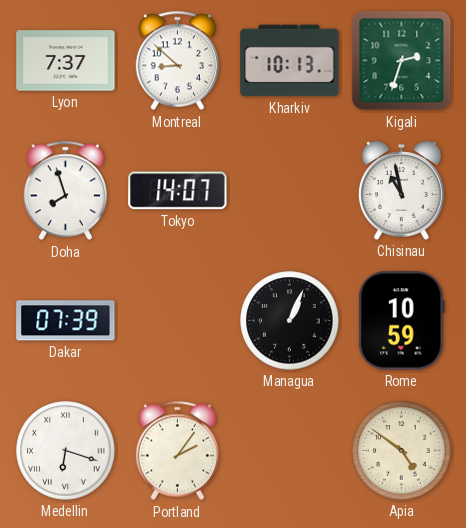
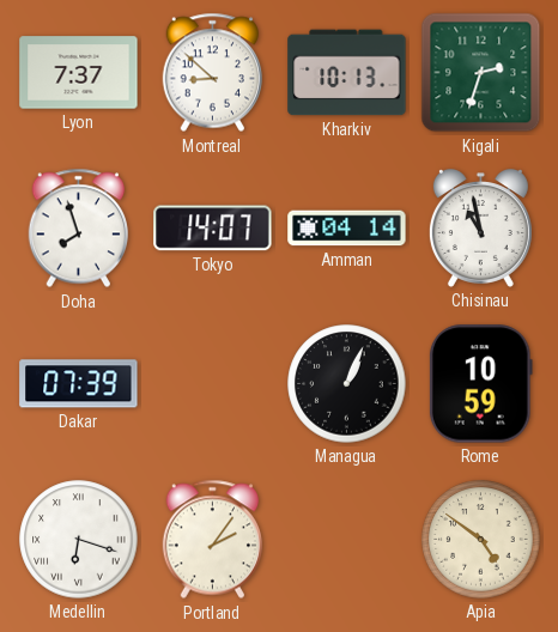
Amman: none -> 04:14
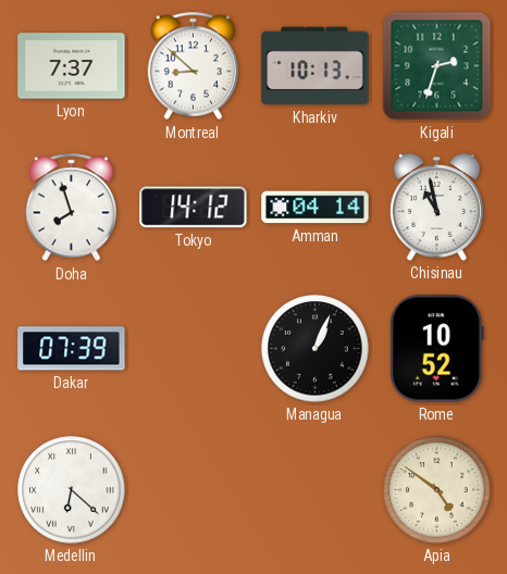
Tokyo: 14:07 -> 14:12
Rome: 10:59 -> 10:52
Medellin: 6:18 -> 6:22
Portland: 2:06 -> none
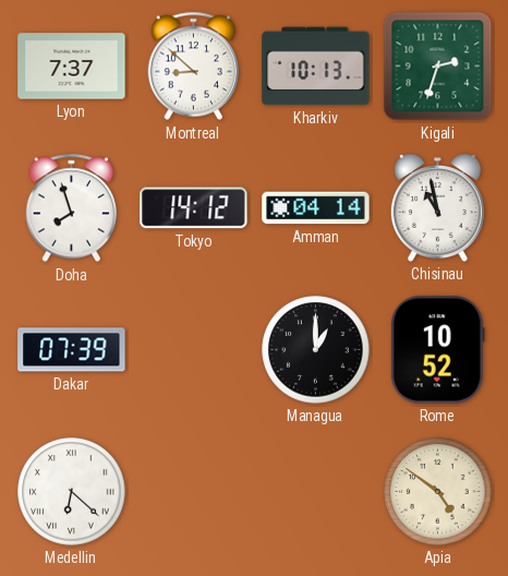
Managua: 1:04 -> 1:00
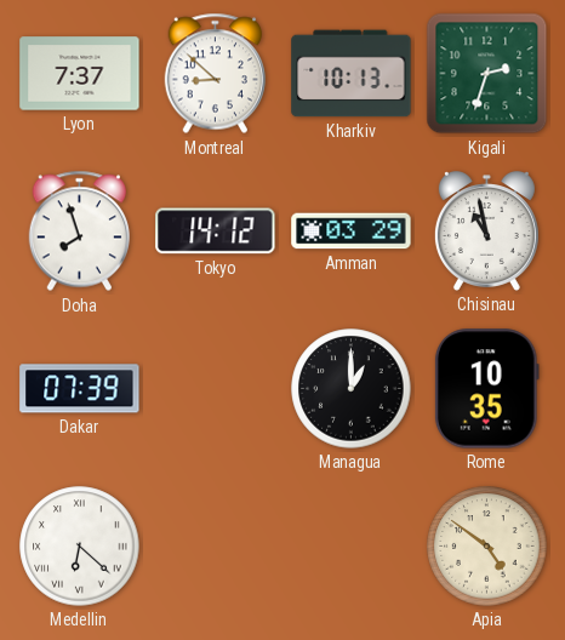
Amman: 04:14 -> 03:29
Rome: 10:52 -> 10:35
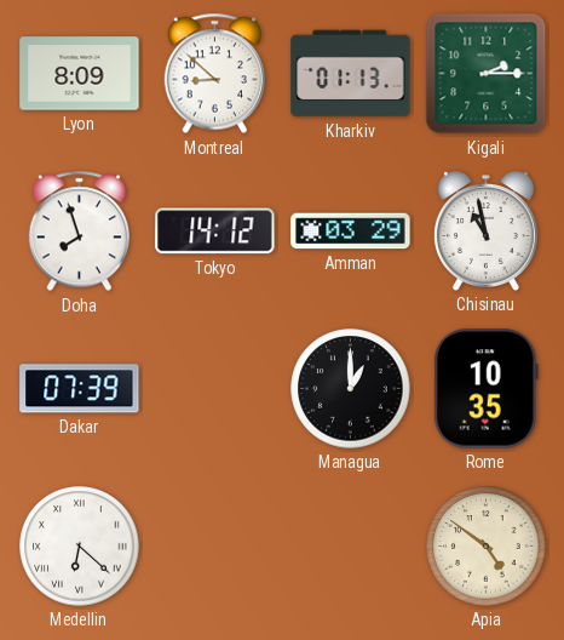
Lyon: 7:37 -> 8:09
Kharkiv: 10:13 -> 01:13
Kigali: 2:33 -> 2:15
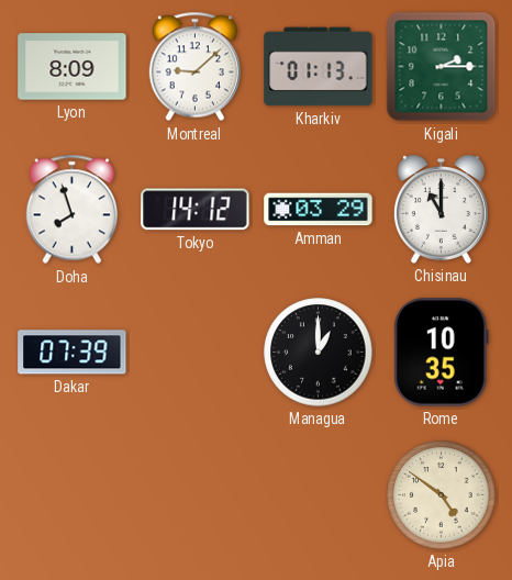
Montreal: 8:52 -> 9:08
Chisinau: 10:58 -> 11:00
Medellin: 6:22 -> none
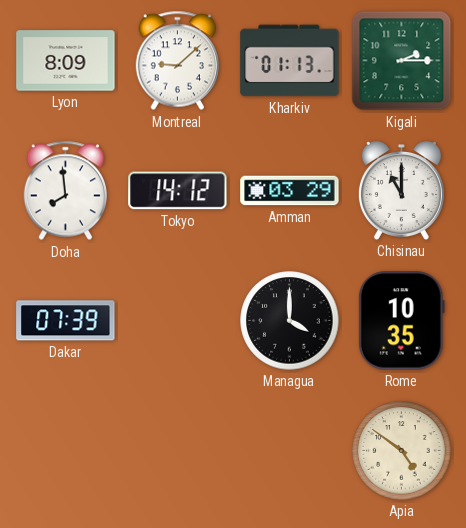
Doha: 7:57 -> 7:59
Managua: 1:00 -> 4:00
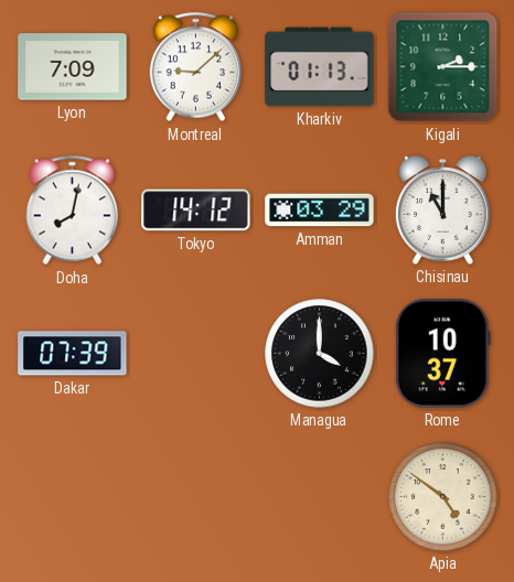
Lyon: 8:09 -> 7:09
Doha: 7:59 -> 8:02
Rome: 10:35 -> 10:37
